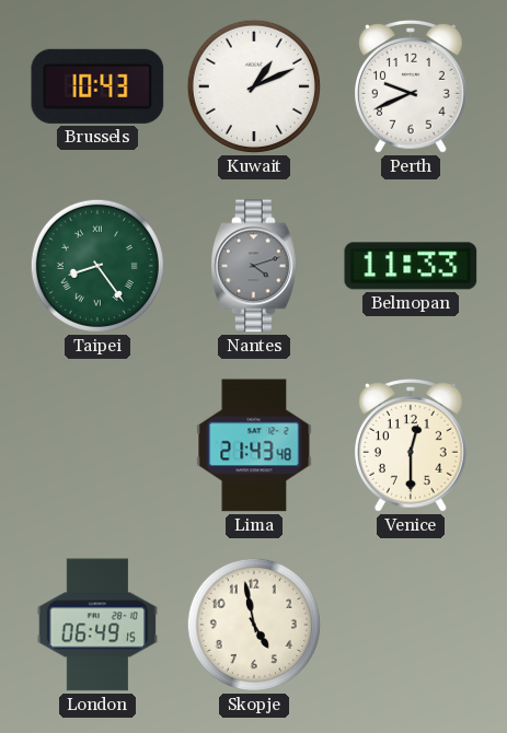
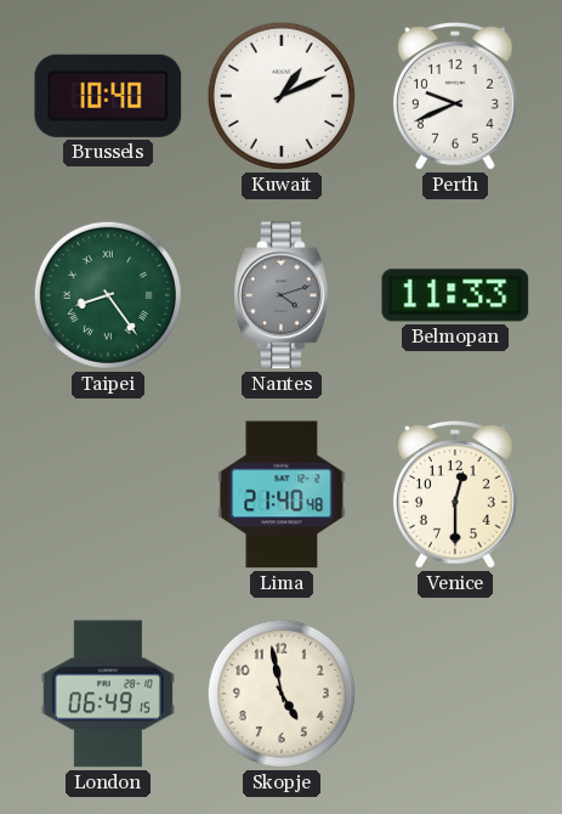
Brussels: 10:43 -> 10:40
Lima: 21:43 -> 21:40
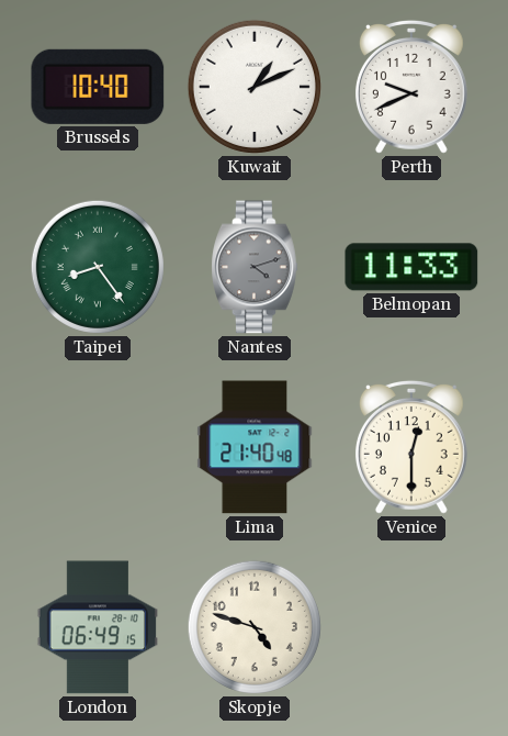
Skopje: 4:58 -> 4:48
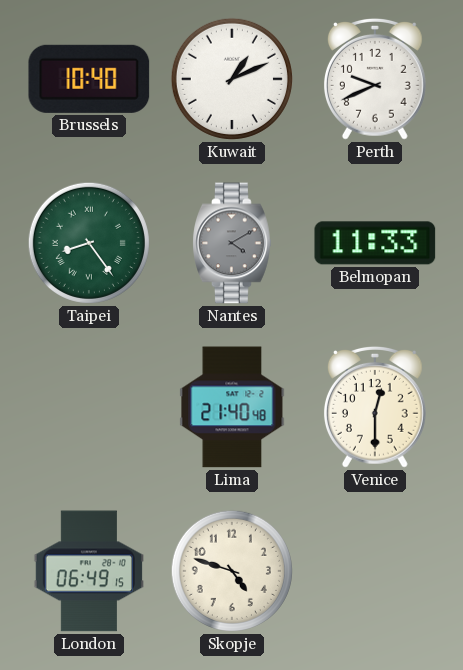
Nantes: 4:12 -> 4:10
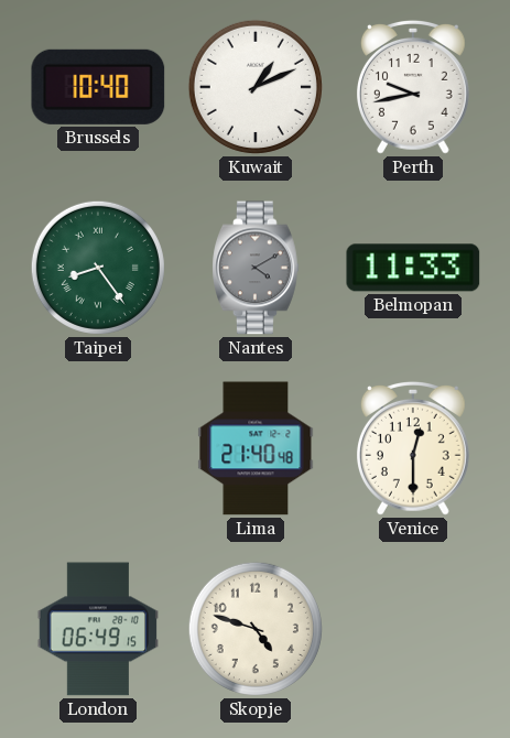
Perth: 9:41 -> 9:43
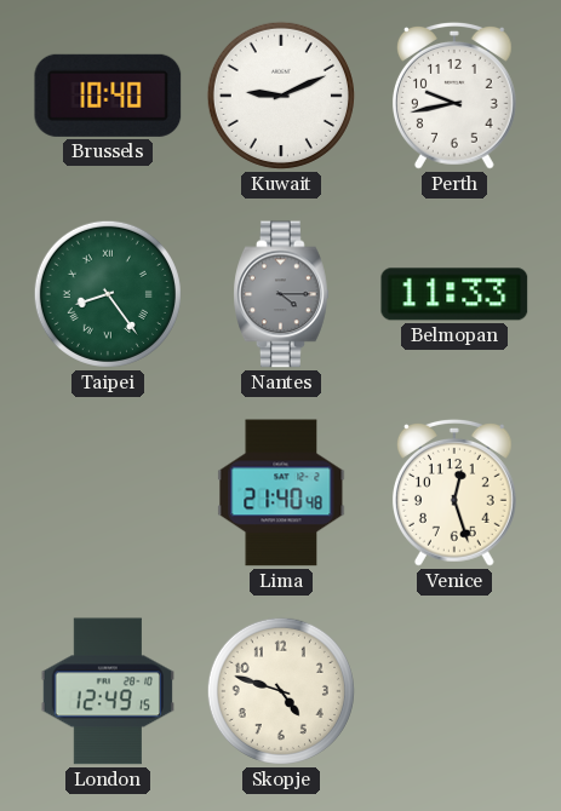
Kuwait: 1:11 -> 9:11
Nantes: 4:10 -> 4:15
Venice: 12:30 -> 12:27
London: 06:49 -> 12:49
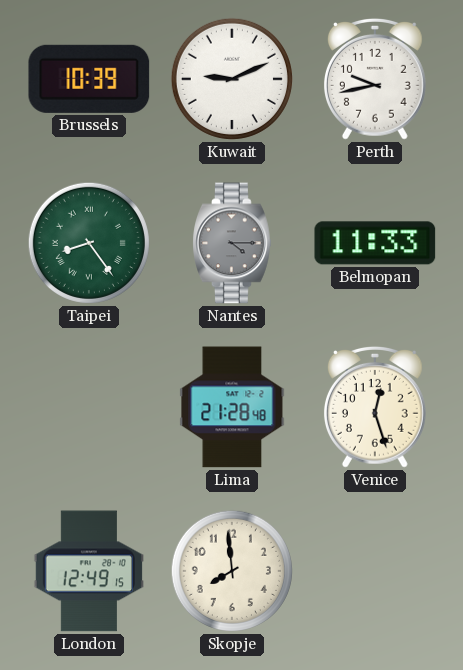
Brussels: 10:40 -> 10:39
Lima: 21:40 -> 21:28
Skopje: 4:48 -> 7:59
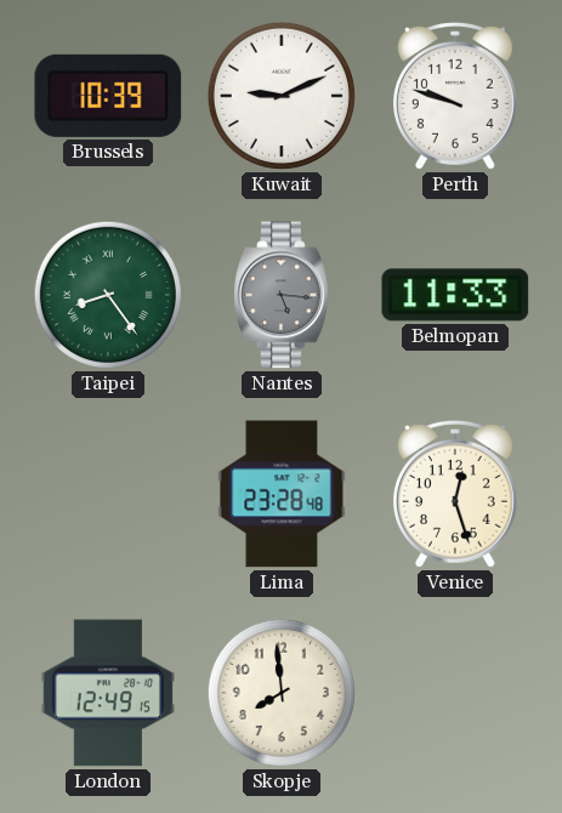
Perth: 9:43 -> 9:48
Nantes: 4:15 -> 5:16
Lima: 21:28 -> 23:28
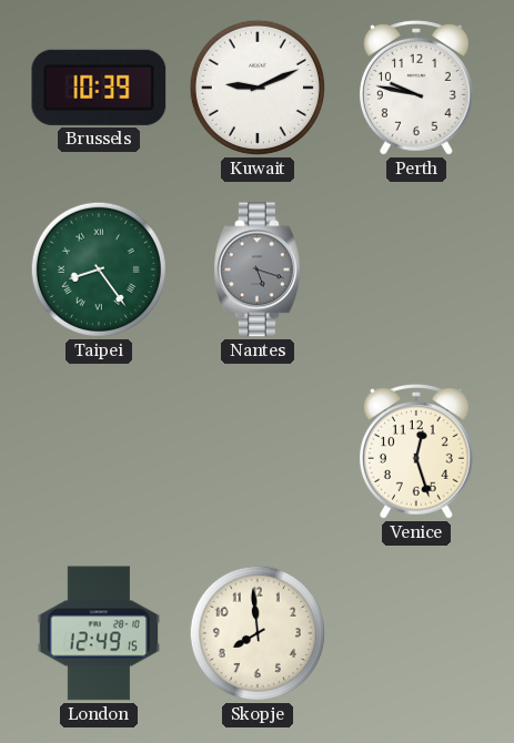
Perth: 9:48 -> 9:47
Nantes: 5:16 -> 5:18
Belmopan: 11:33 -> none
Lima: 23:28 -> none
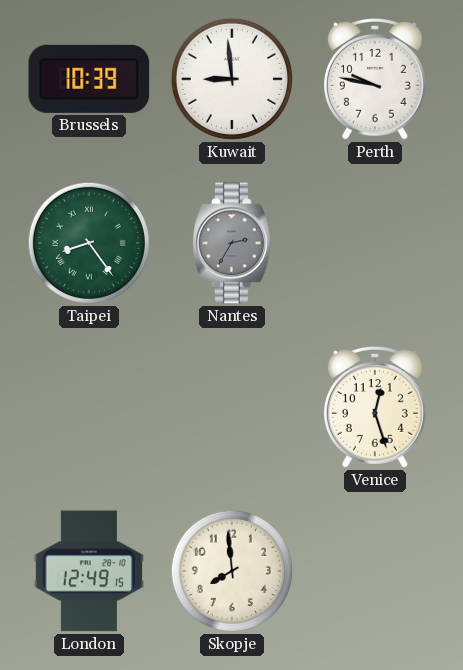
Kuwait: 9:11 -> 8:59
Nantes: 5:18 -> 2:35
